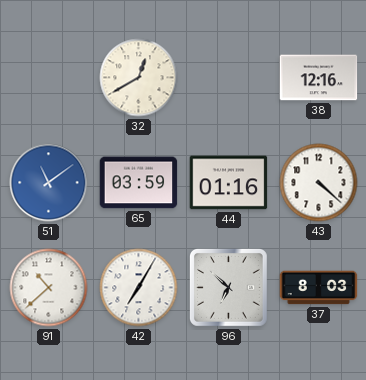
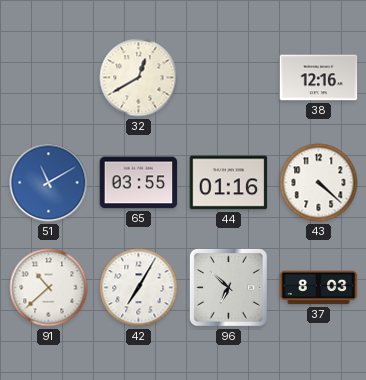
51: 11:09 -> 11:10
65: 03:59 -> 03:55
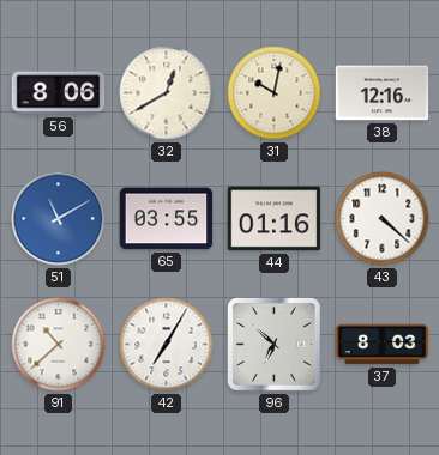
56: none -> 8:06
31: none -> 10:02
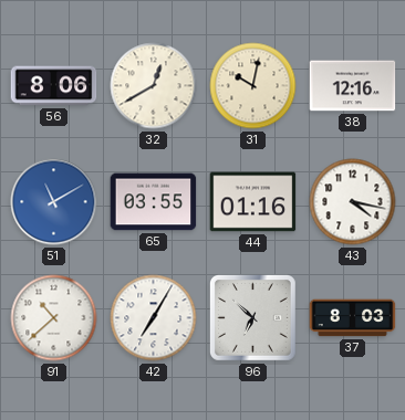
43: 4:22 -> 4:17
